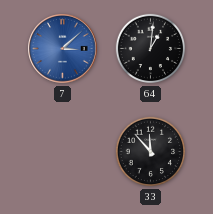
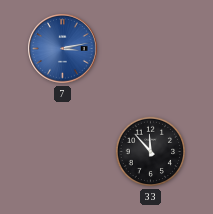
7: 3:08 -> 3:13
64: 1:01 -> none
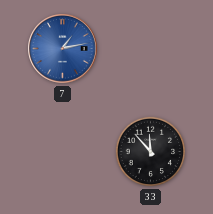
7: 3:13 -> 1:13
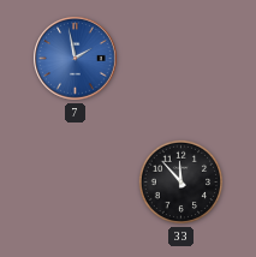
7: 1:13 -> 1:58
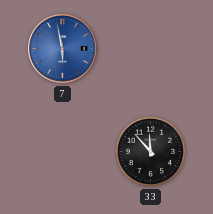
7: 1:58 -> 5:58
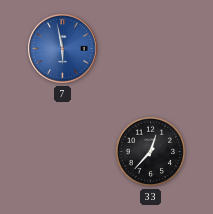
33: 11:53 -> 12:37
